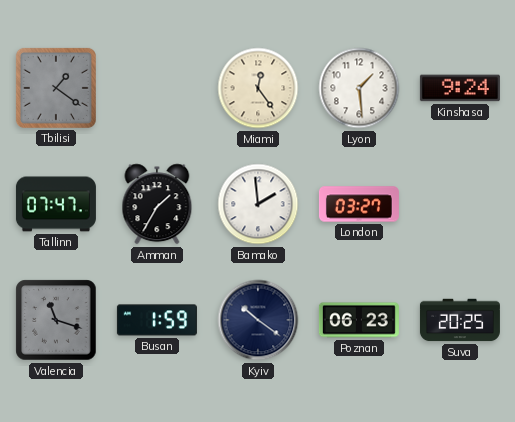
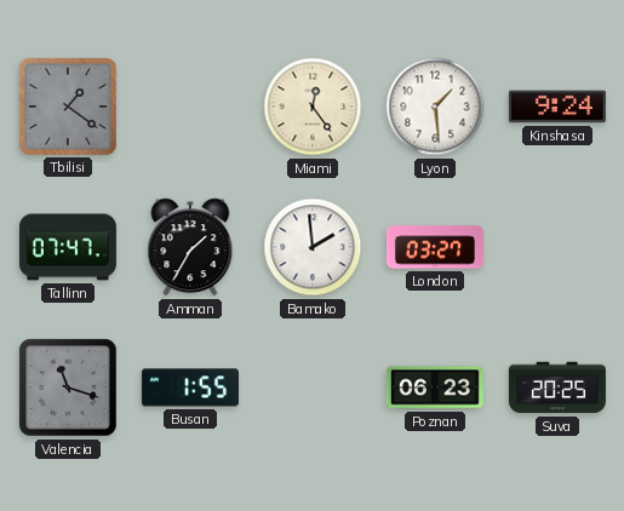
Busan: 1:59 -> 1:55
Kyiv: 10:21 -> none
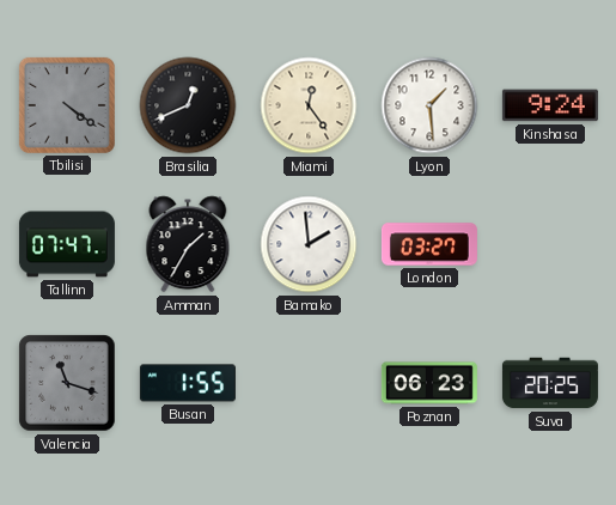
Tbilisi: 1:21 -> 4:21
Brasilia: none -> 12:41
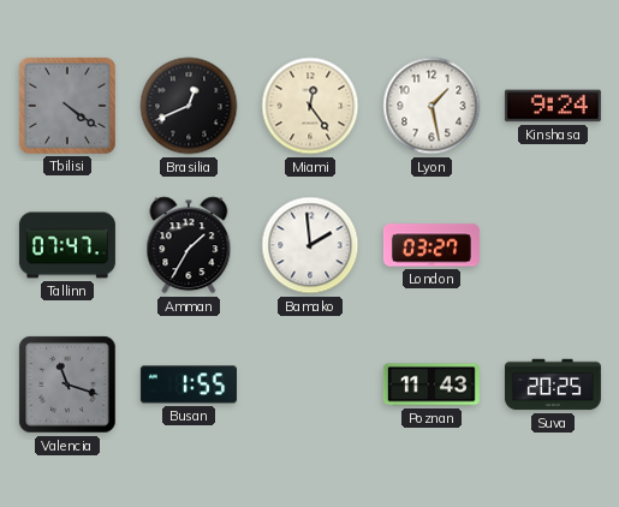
Lyon: 1:29 -> 1:28
Poznan: 06:23 -> 11:43
